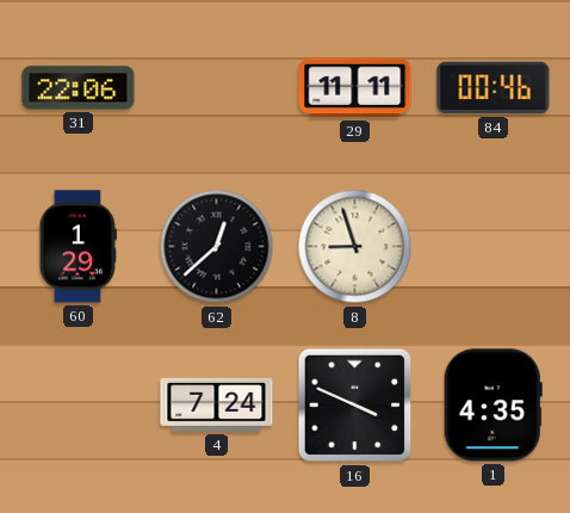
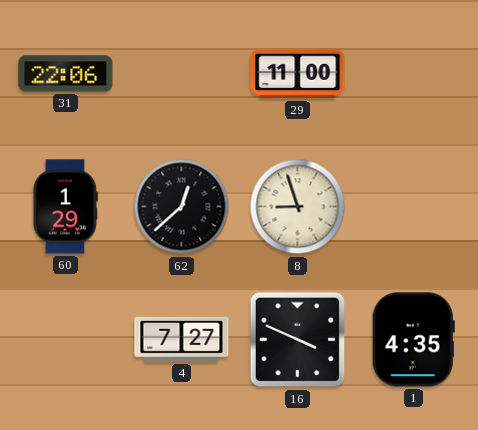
29: 11:11 -> 11:00
84: 00:46 -> none
4: 7:24 -> 7:27
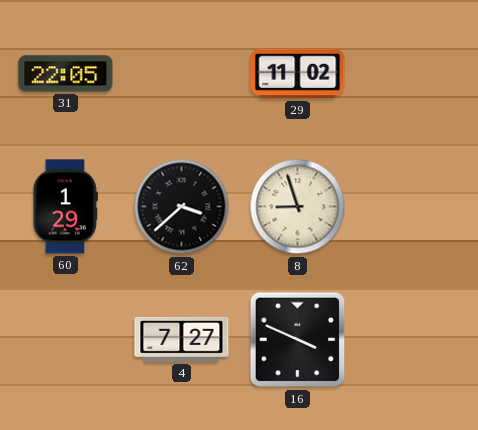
31: 22:06 -> 22:05
29: 11:00 -> 11:02
62: 12:38 -> 3:38
1: 4:35 -> none
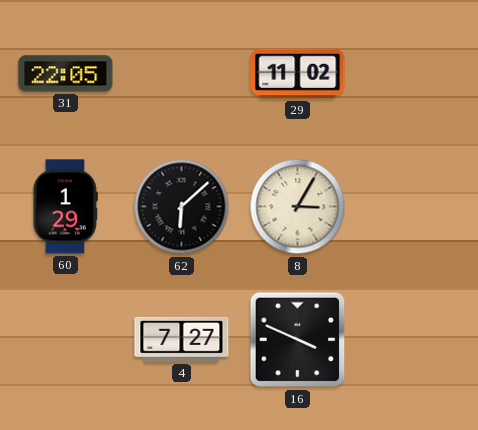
62: 3:38 -> 6:08
8: 8:57 -> 3:05
